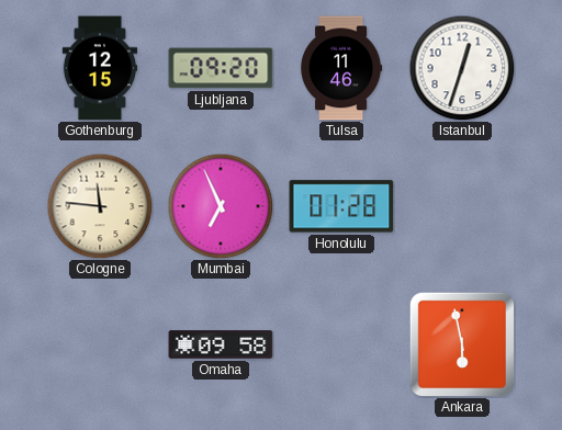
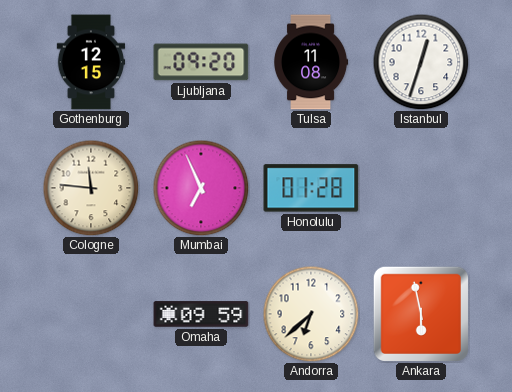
Tulsa: 11:46 -> 11:08
Omaha: 09:58 -> 09:59
Andorra: none -> 6:38
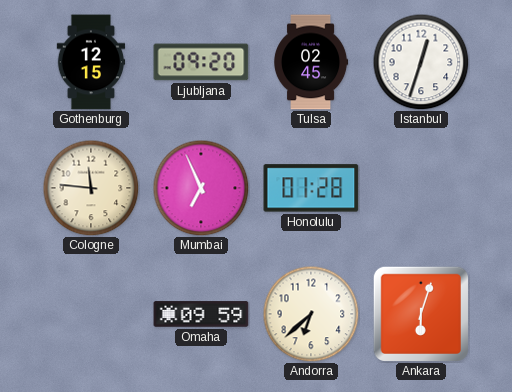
Tulsa: 11:08 -> 02:45
Ankara: 5:58 -> 6:03
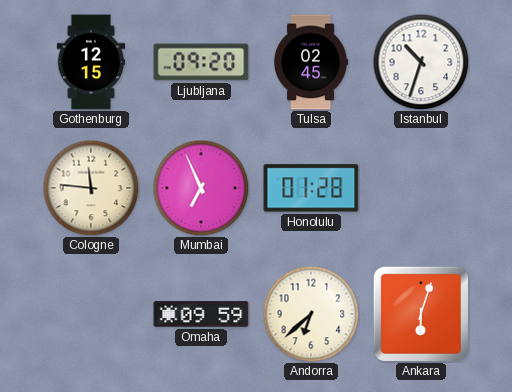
Istanbul: 12:33 -> 10:33
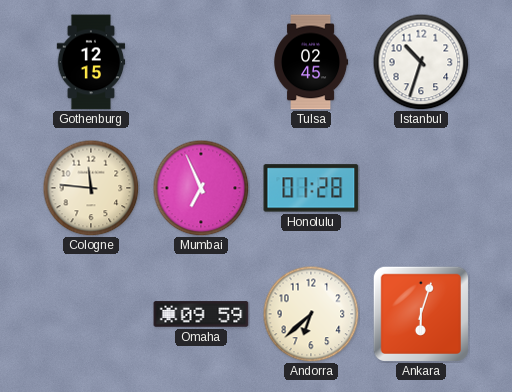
Ljubljana: 09:20 -> none
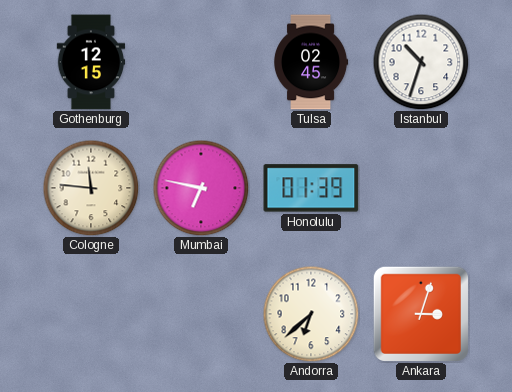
Mumbai: 6:56 -> 6:47
Honolulu: 01:28 -> 01:39
Omaha: 09:59 -> none
Ankara: 6:03 -> 3:03
